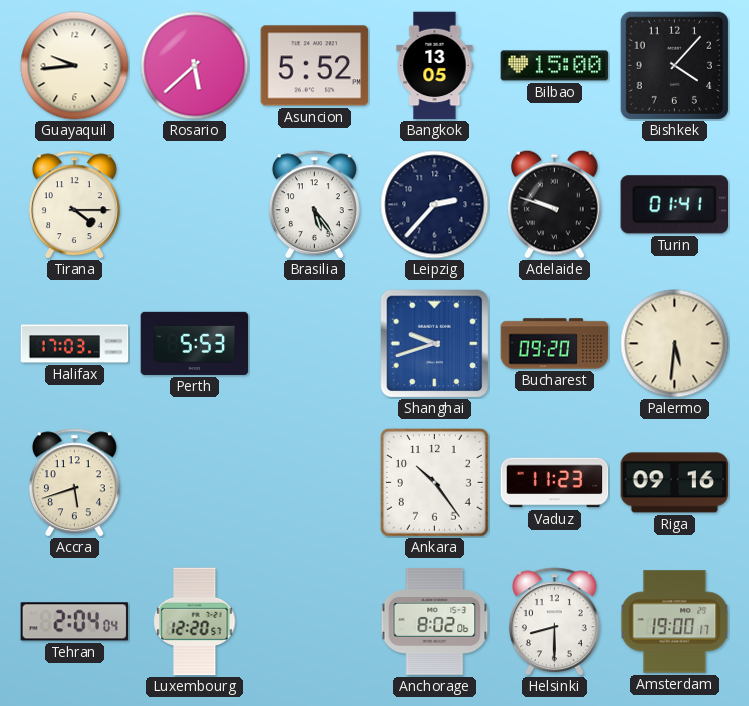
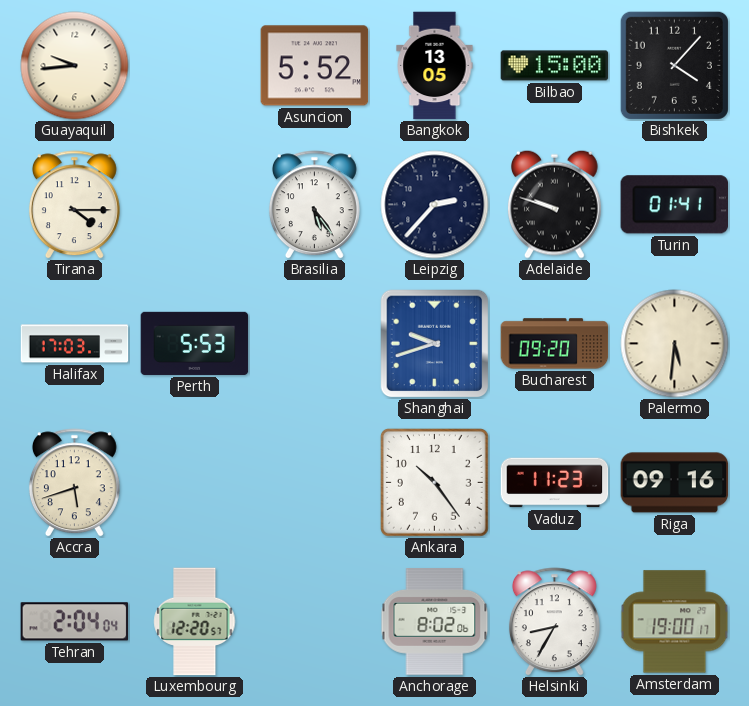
Rosario: 5:38 -> none
Helsinki: 8:30 -> 8:35
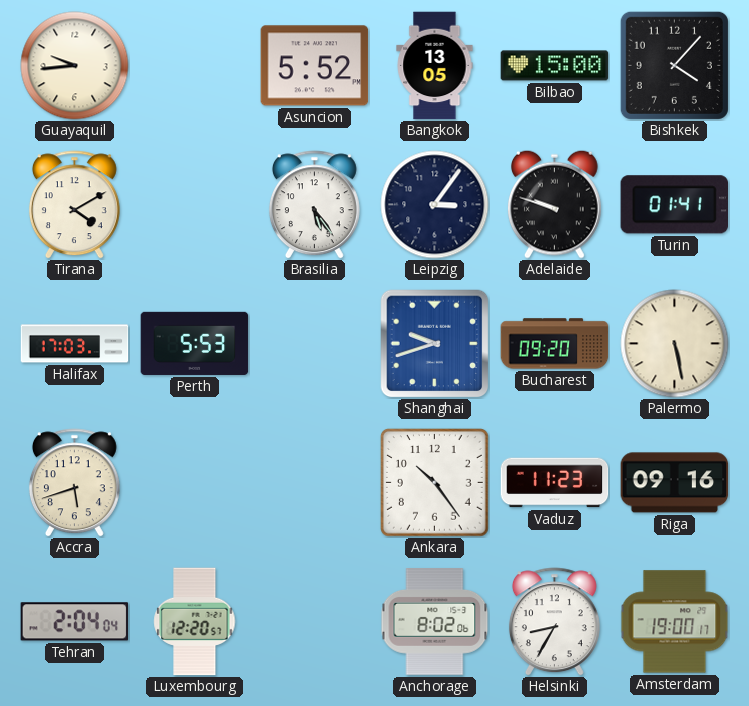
Tirana: 4:15 -> 4:10
Leipzig: 2:37 -> 3:06
Palermo: 5:31 -> 5:28
